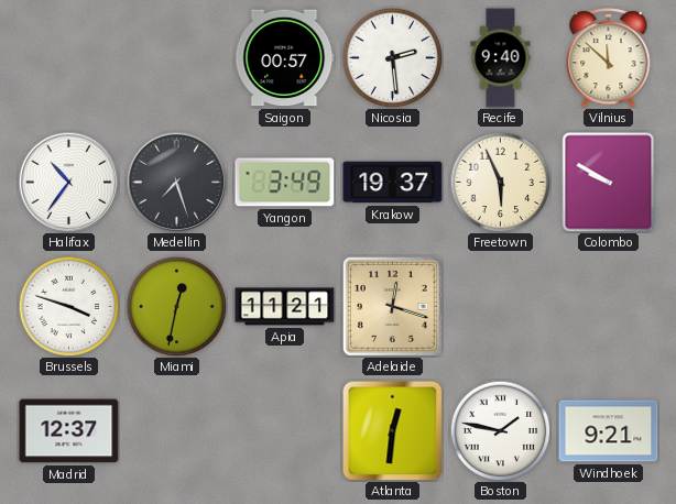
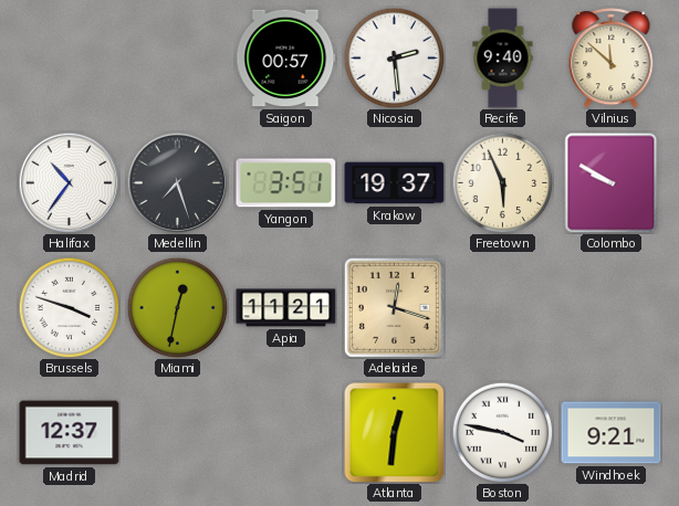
Yangon: 3:49 -> 3:51
Boston: 1:47 -> 3:47
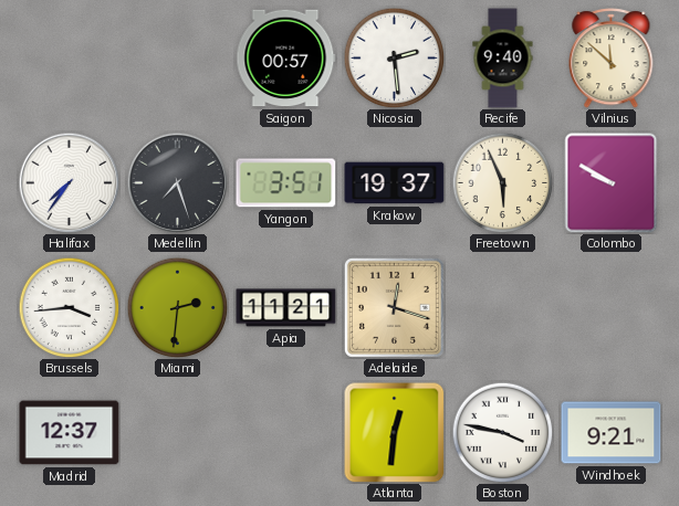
Halifax: 10:36 -> 7:36
Brussels: 3:48 -> 3:44
Miami: 12:32 -> 2:31
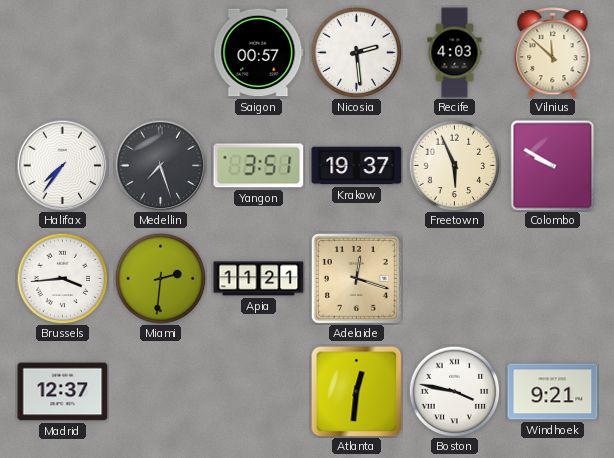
Recife: 9:40 -> 4:03
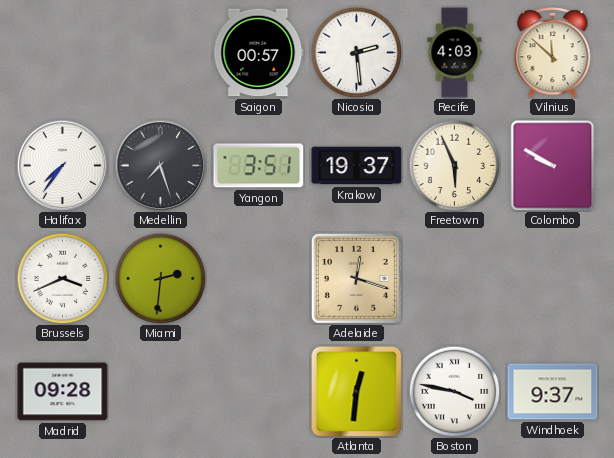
Brussels: 3:44 -> 3:41
Apia: 11:21 -> none
Madrid: 12:37 -> 09:28
Windhoek: 9:21 -> 9:37
